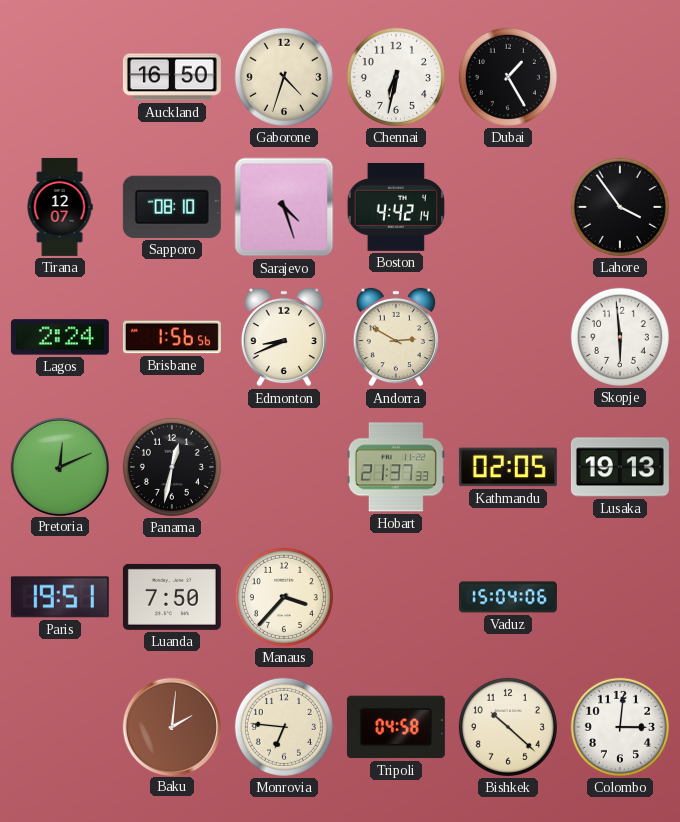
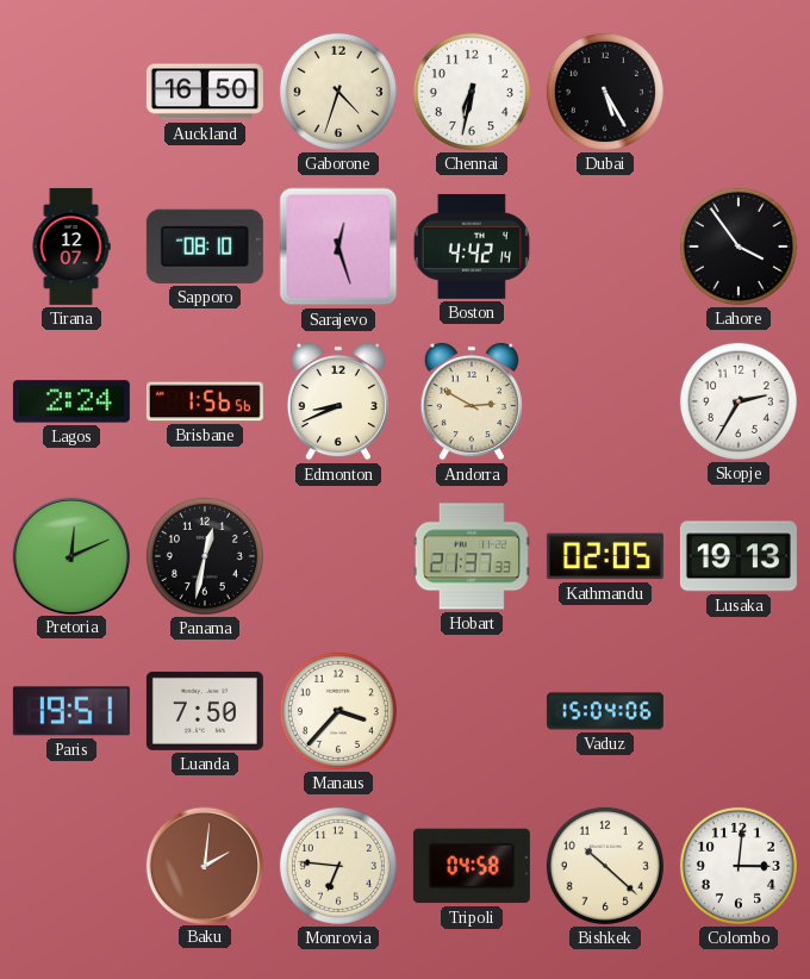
Dubai: 1:25 -> 5:25
Sarajevo: 4:27 -> 12:27
Skopje: 5:59 -> 2:35
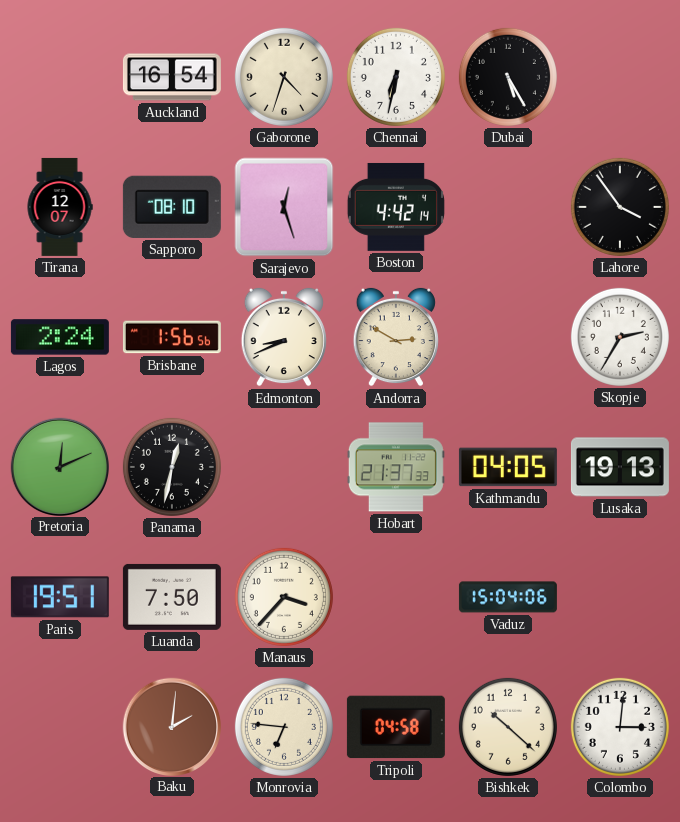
Auckland: 16:50 -> 16:54
Kathmandu: 02:05 -> 04:05
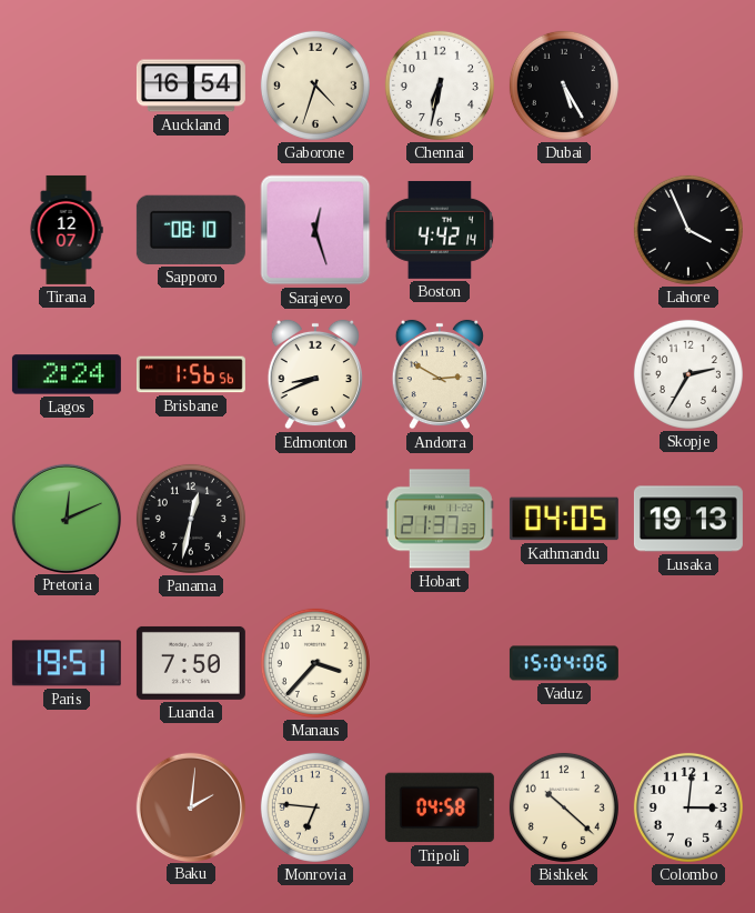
Lahore: 3:54 -> 3:56
